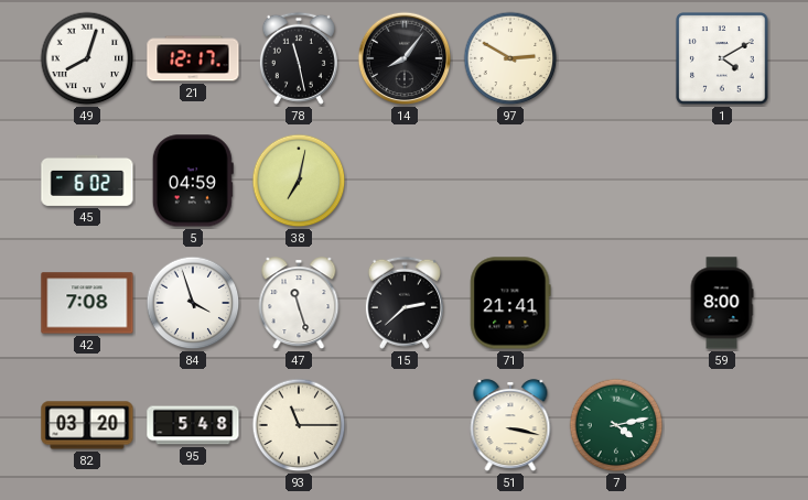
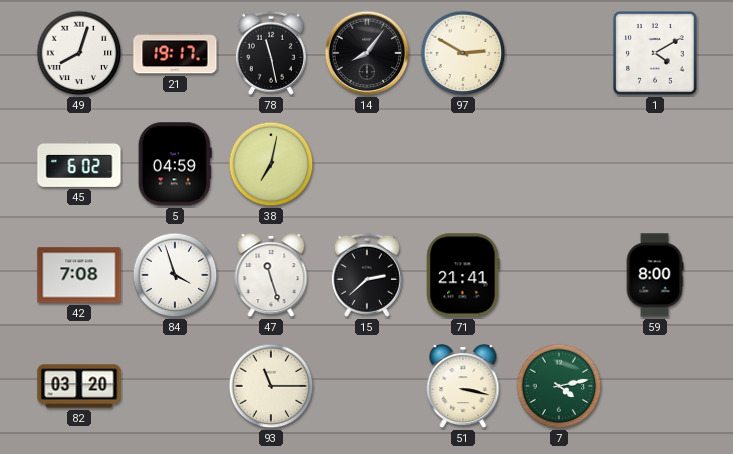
21: 12:17 -> 19:17
95: 5:48 -> none
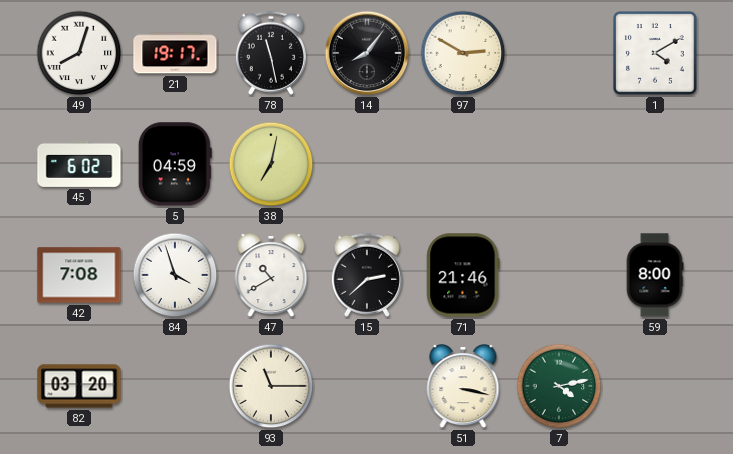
47: 11:27 -> 10:40
71: 21:41 -> 21:46
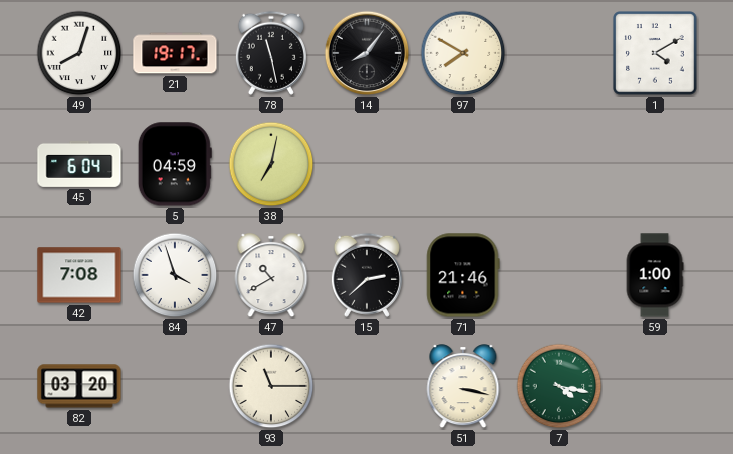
97: 2:50 -> 7:50
45: 6:02 -> 6:04
59: 8:00 -> 1:00
7: 4:13 -> 4:17
